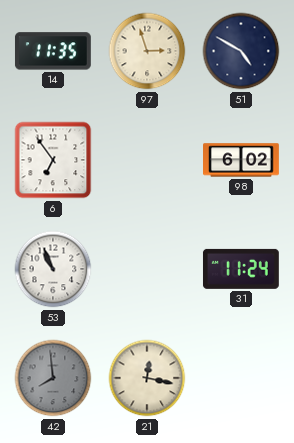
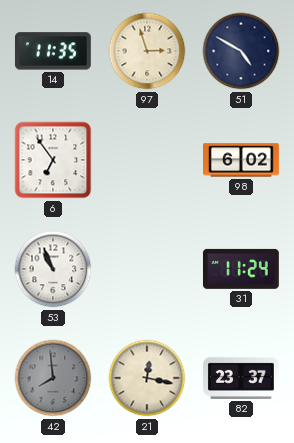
82: none -> 23:37
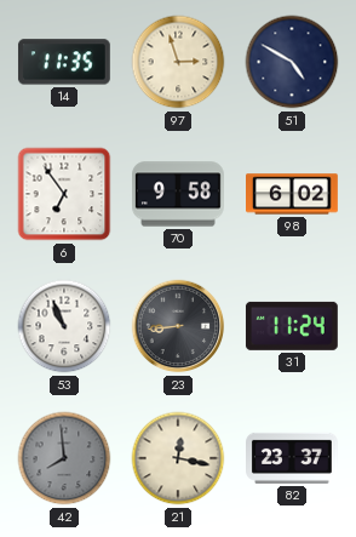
70: none -> 9:58
23: none -> 8:44
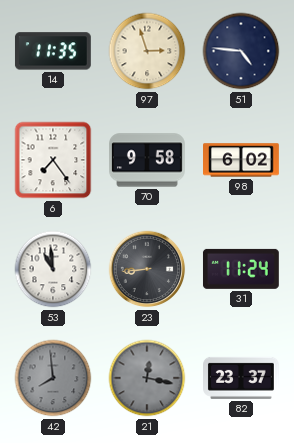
51: 4:50 -> 4:46
6: 6:54 -> 7:24
53: 10:56 -> 10:59
21 dial: cream -> grey
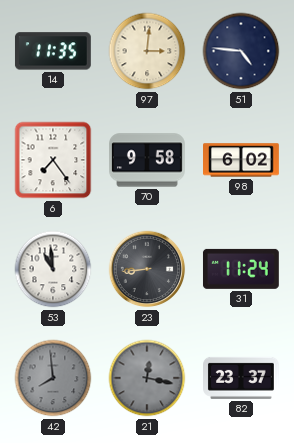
97: 2:57 -> 3:01
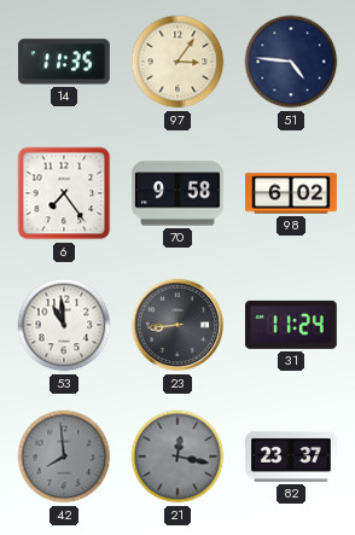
97: 3:01 -> 3:06
